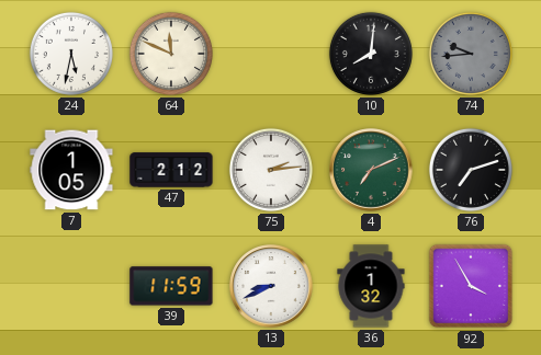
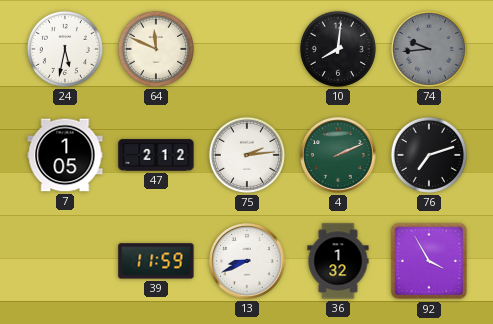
4: 7:11 -> 2:11
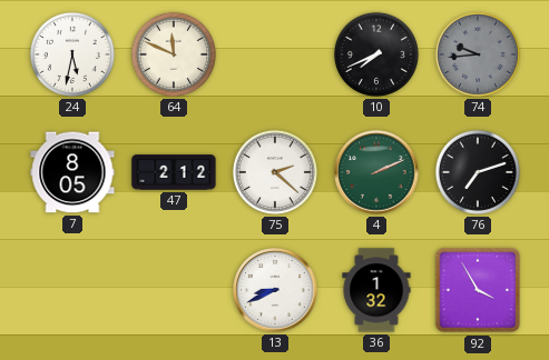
10: 8:01 -> 7:41
7: 1:05 -> 8:05
75: 2:14 -> 2:22
39: 11:59 -> none
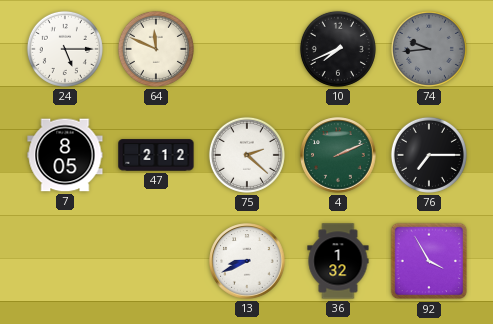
24: 5:32 -> 5:15
76: 7:12 -> 7:15
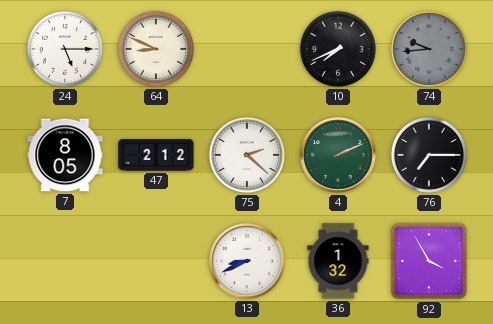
64: 11:49 -> 8:49
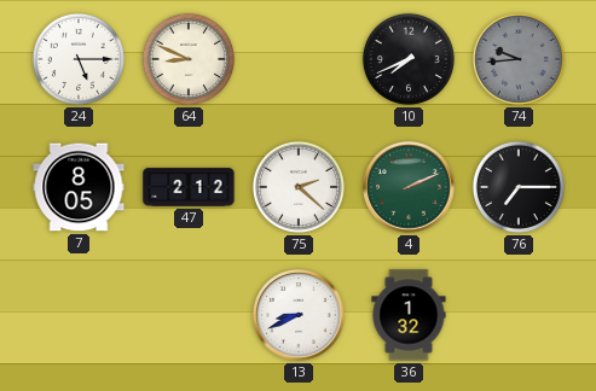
92: 3:55 -> none
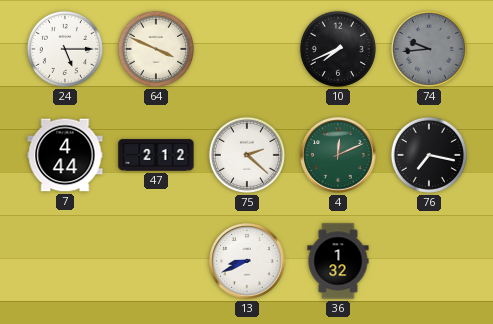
64: 8:49 -> 3:49
7: 8:05 -> 4:44
4: 2:11 -> 12:11
76: 7:15 -> 7:17
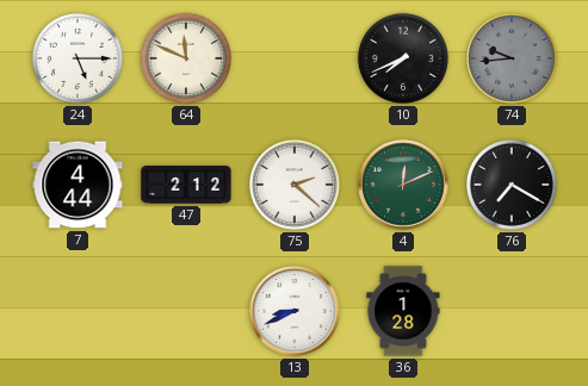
64: 3:49 -> 11:49
76: 7:17 -> 7:20
36: 1:32 -> 1:28
